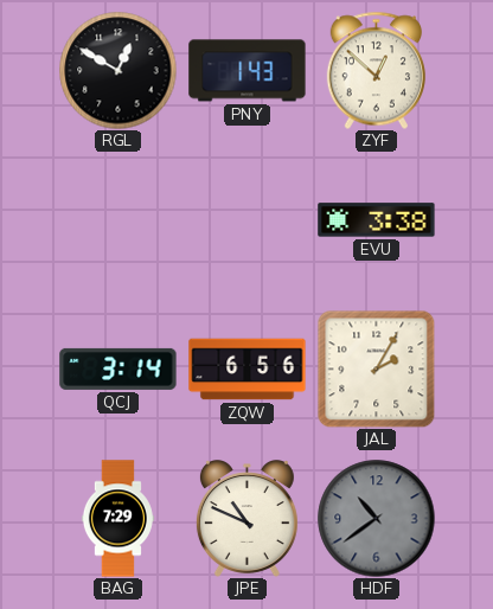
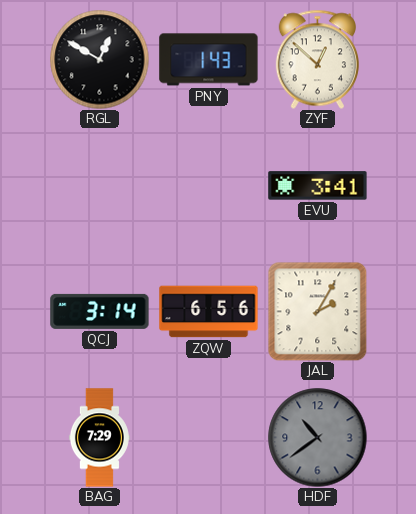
EVU: 3:38 -> 3:41
JPE: 10:49 -> none
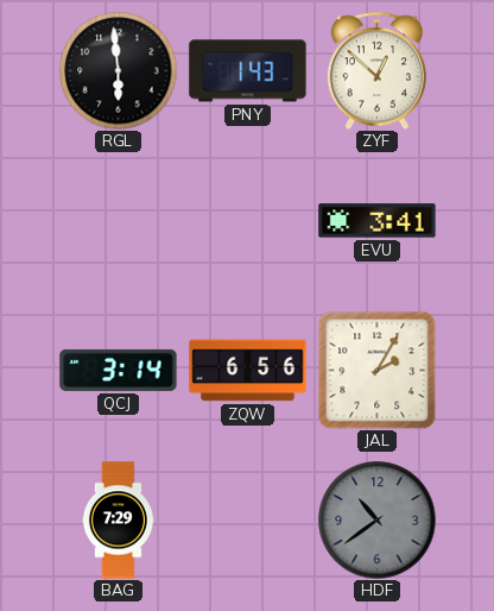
RGL: 12:50 -> 5:59
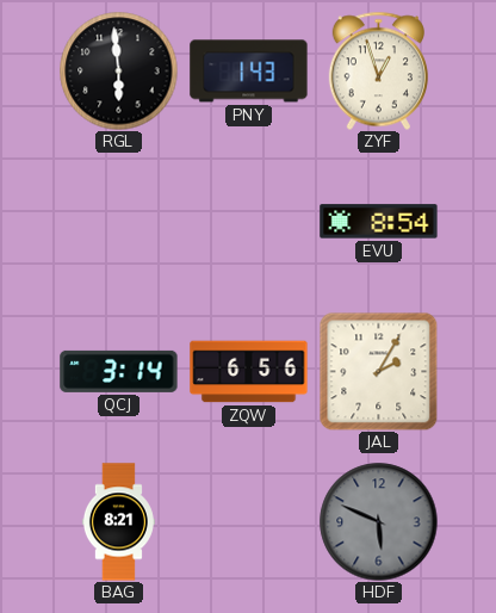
ZYF: 12:52 -> 12:57
EVU: 3:41 -> 8:54
BAG: 7:29 -> 8:21
HDF: 10:39 -> 5:49
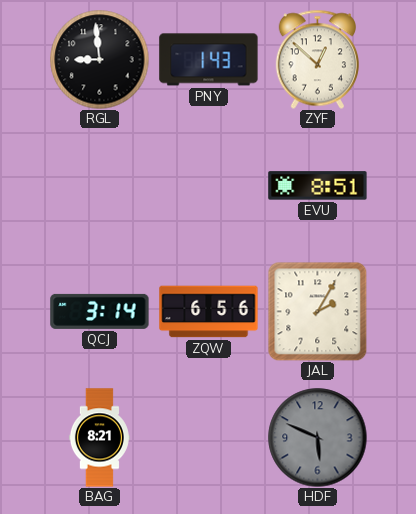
RGL: 5:59 -> 8:59
ZYF: 12:57 -> 12:52
EVU: 8:54 -> 8:51
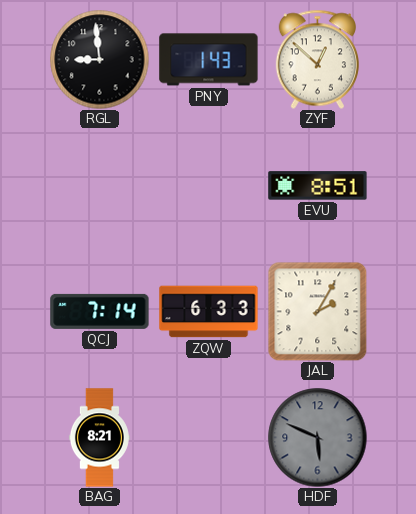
QCJ: 3:14 -> 7:14
ZQW: 6:56 -> 6:33
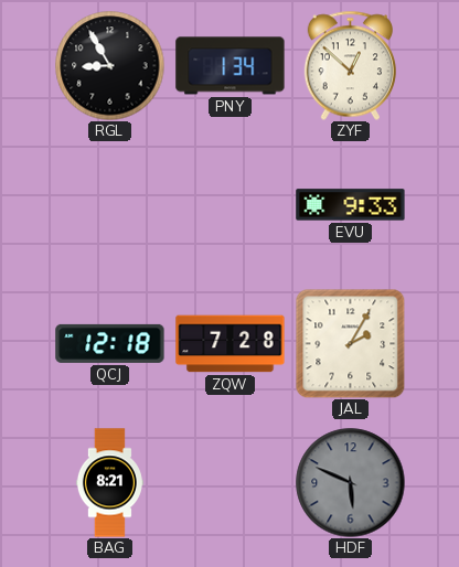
RGL: 8:59 -> 8:55
PNY: 1:43 -> 1:34
EVU: 8:51 -> 9:33
QCJ: 7:14 -> 12:18
ZQW: 6:33 -> 7:28
